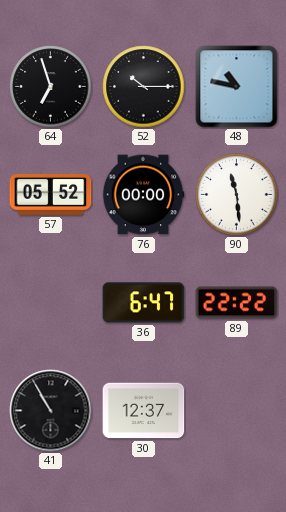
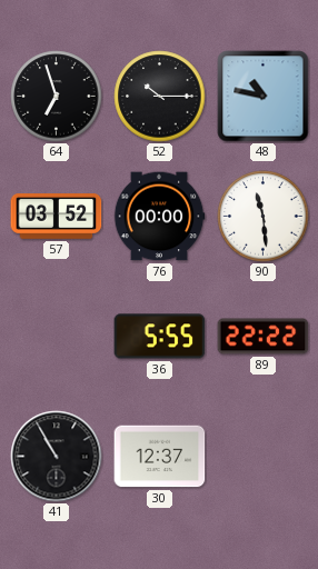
57: 05:52 -> 03:52
36: 6:47 -> 5:55
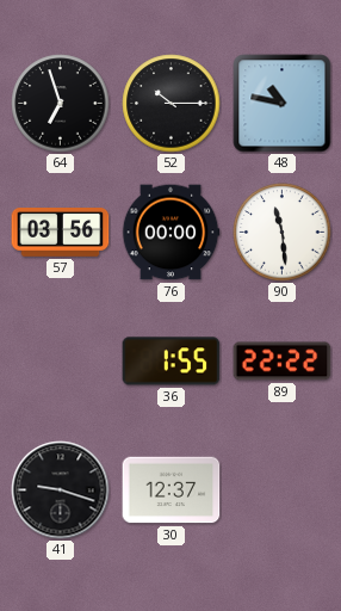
57: 03:52 -> 03:56
36: 5:55 -> 1:55
41: 10:55 -> 9:18
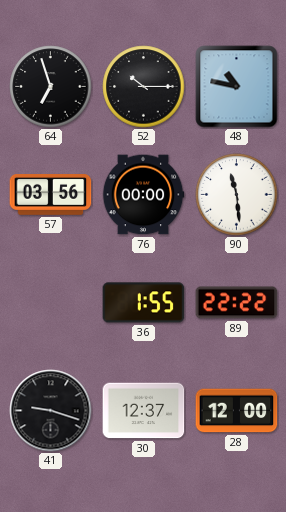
28: none -> 12:00
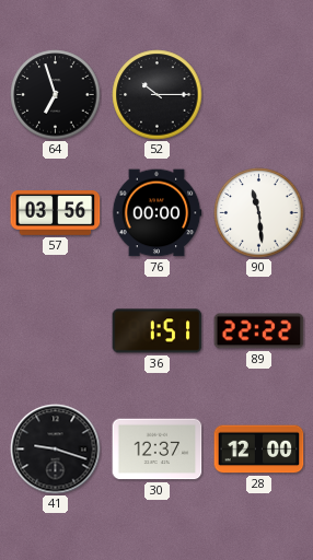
48: 10:47 -> none
36: 1:55 -> 1:51
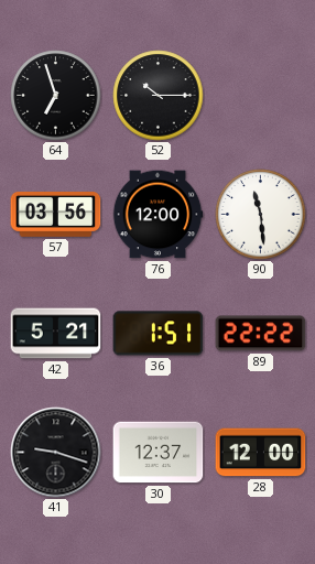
76: 00:00 -> 12:00
42: none -> 5:21
